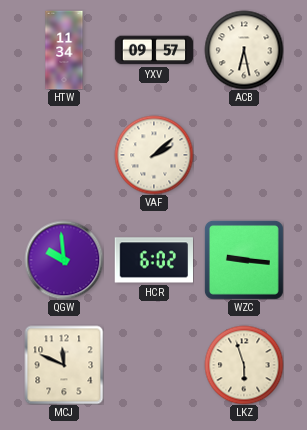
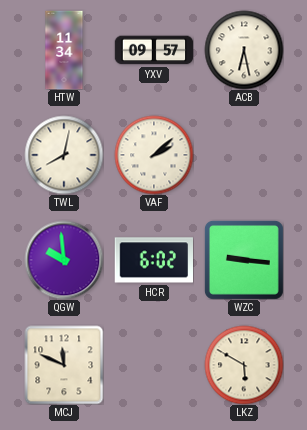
TWL: none -> 8:02
LKZ: 5:57 -> 5:50
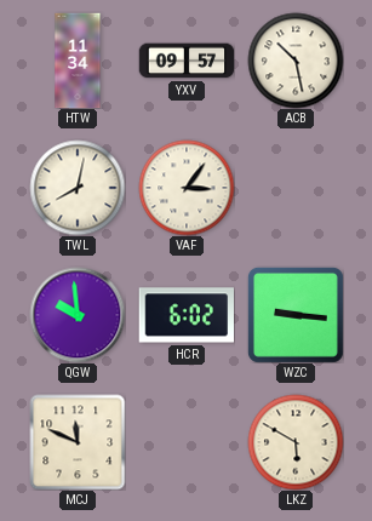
ACB: 6:28 -> 10:28
VAF: 2:08 -> 3:06
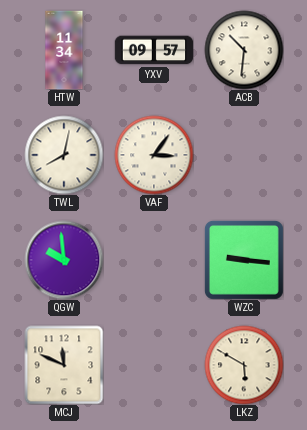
ACB: 10:28 -> 10:31
HCR: 6:02 -> none
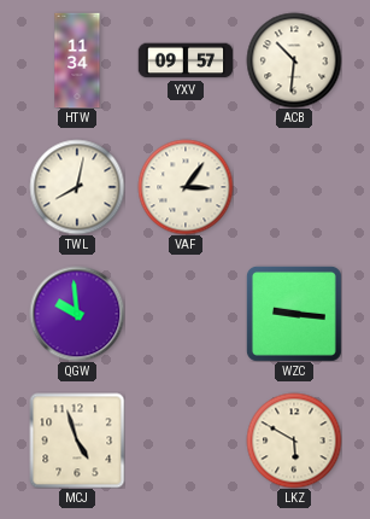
MCJ: 11:49 -> 4:57
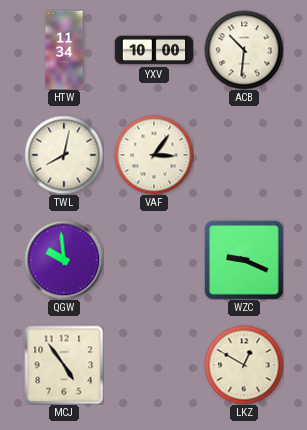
YXV: 09:57 -> 10:00
WZC: 9:16 -> 9:19
MCJ: 4:57 -> 4:54
LKZ: 5:50 -> 12:50
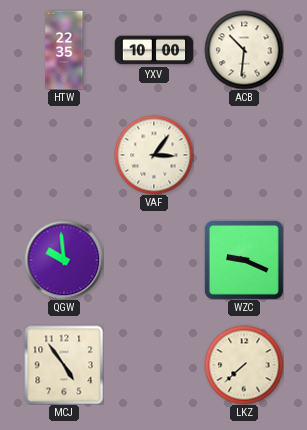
HTW: 11:34 -> 22:35
TWL: 8:02 -> none
LKZ: 12:50 -> 7:38
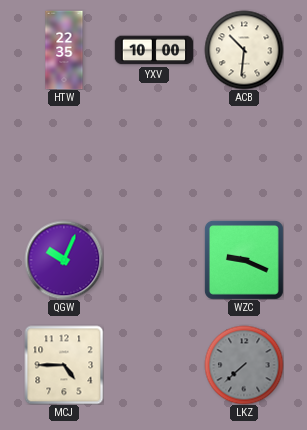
VAF: 3:06 -> none
QGW: 9:59 -> 10:04
MCJ: 4:54 -> 4:45
LKZ dial: cream -> grey
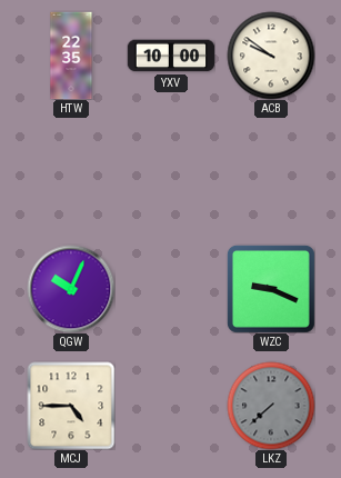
ACB: 10:31 -> 9:51
